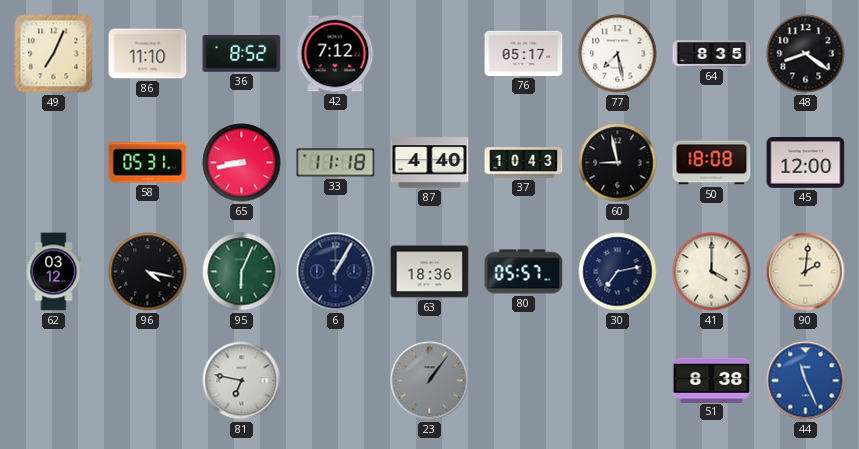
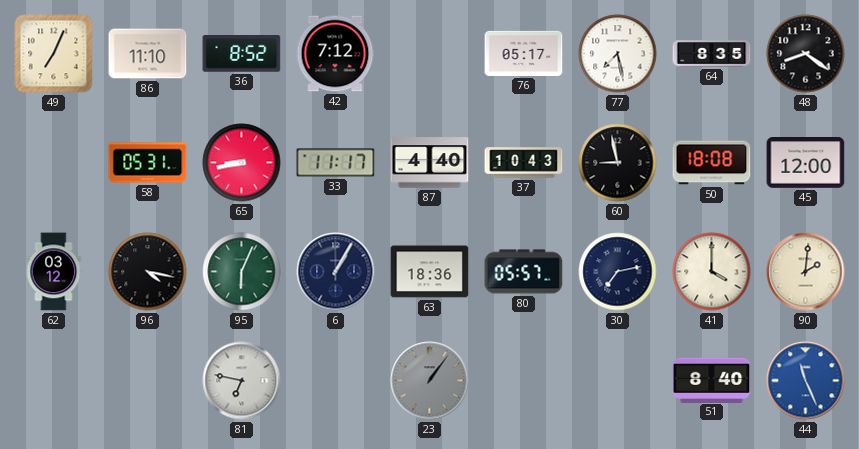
33: 11:18 -> 11:17
51: 8:38 -> 8:40
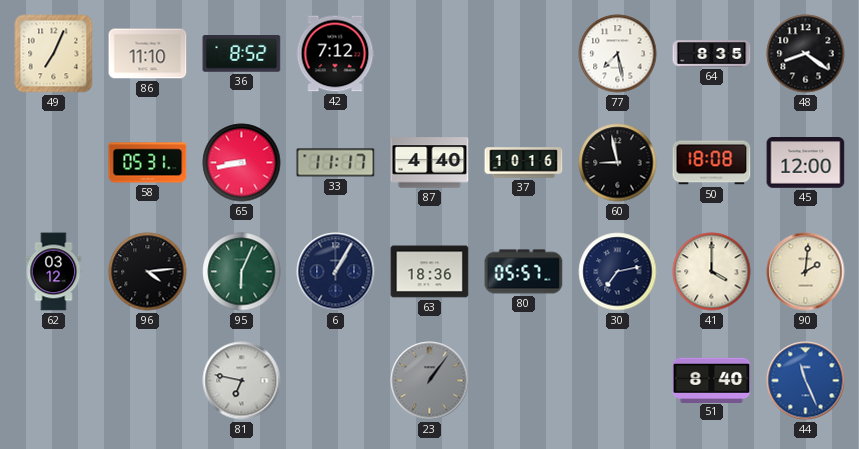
76: 05:17 -> none
37: 10:43 -> 10:16
96: 4:17 -> 4:14
